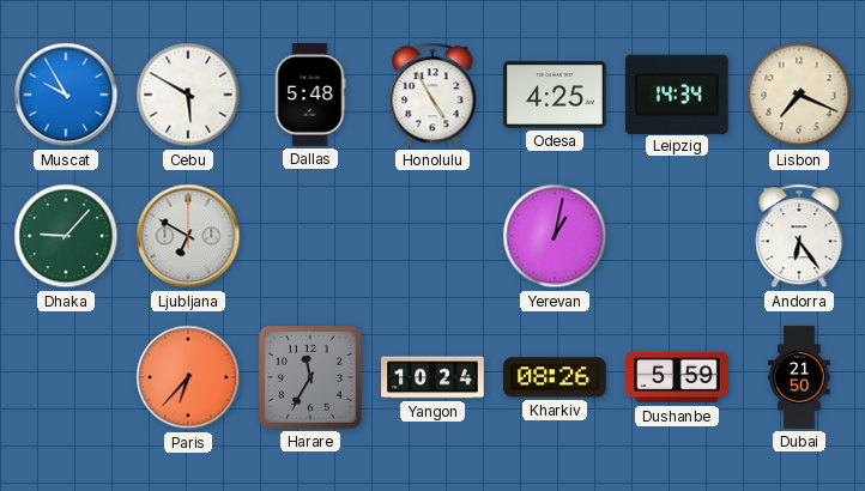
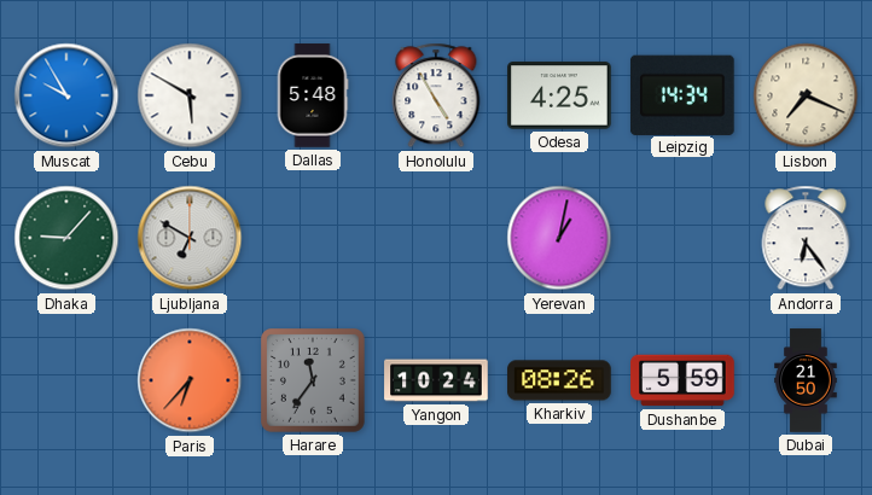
Harare: 11:35 -> 11:36
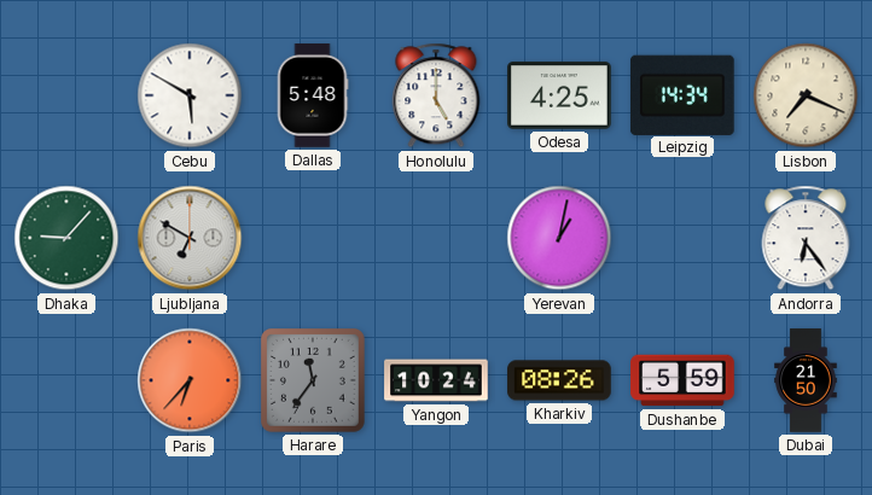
Muscat: 9:55 -> none
Honolulu: 4:55 -> 5:00
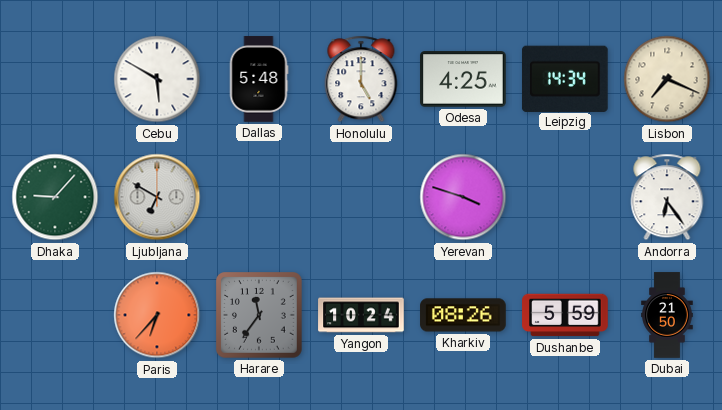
Yerevan: 1:02 -> 3:48
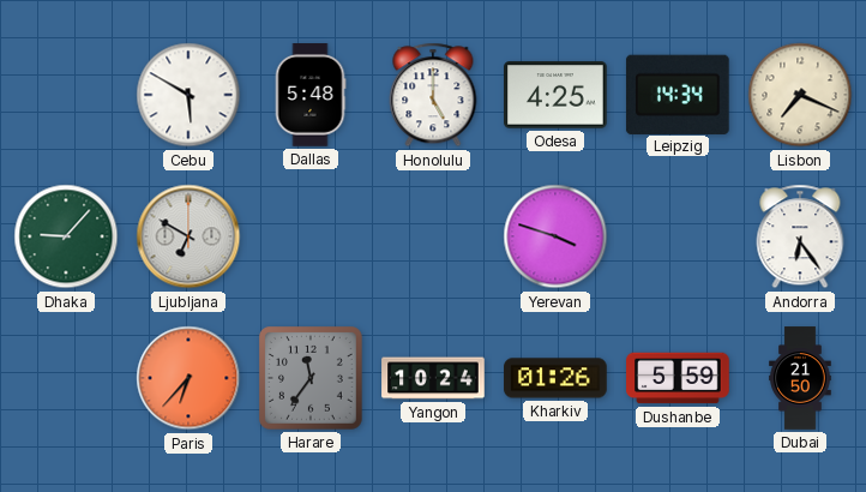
Kharkiv: 08:26 -> 01:26
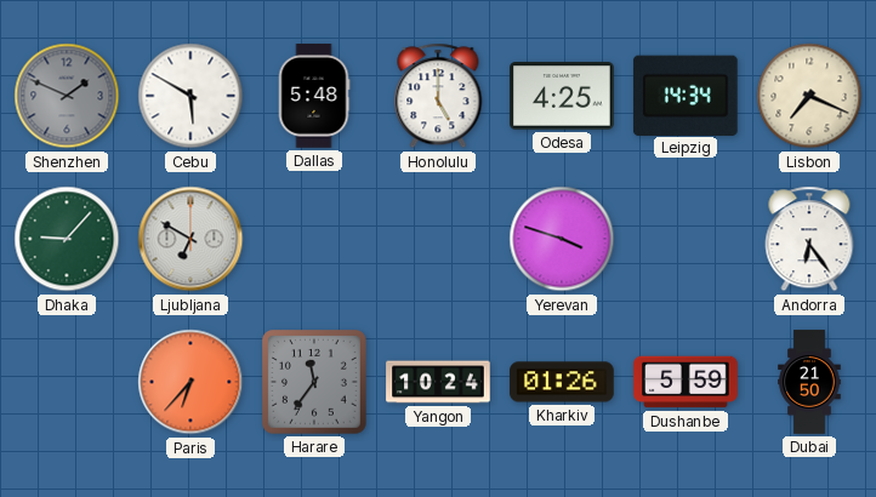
Shenzhen: none -> 1:49
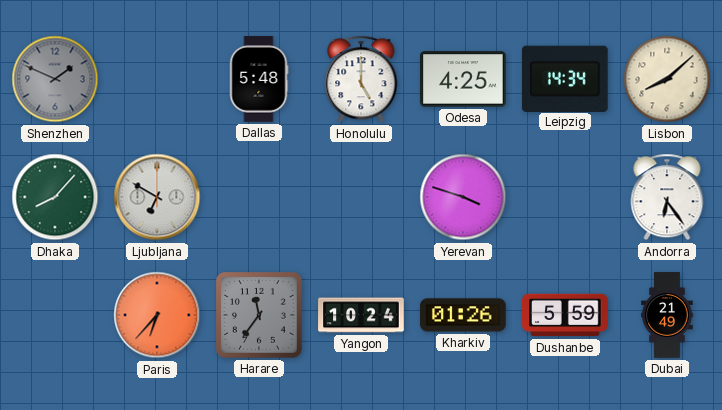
Cebu: 5:50 -> none
Lisbon: 7:19 -> 8:08
Dhaka: 9:07 -> 8:07
Dubai: 21:50 -> 21:49
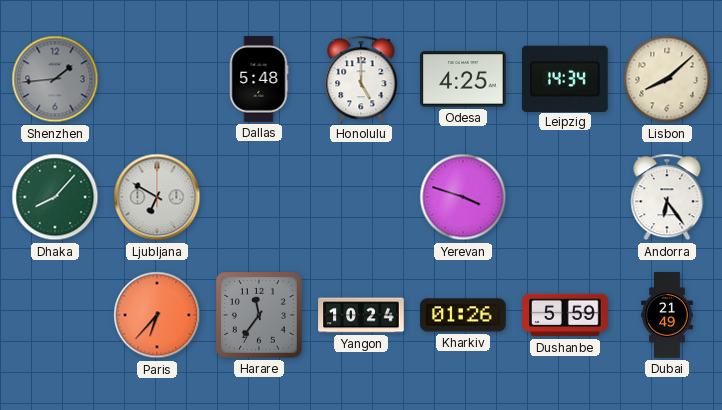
Shenzhen: 1:49 -> 1:44
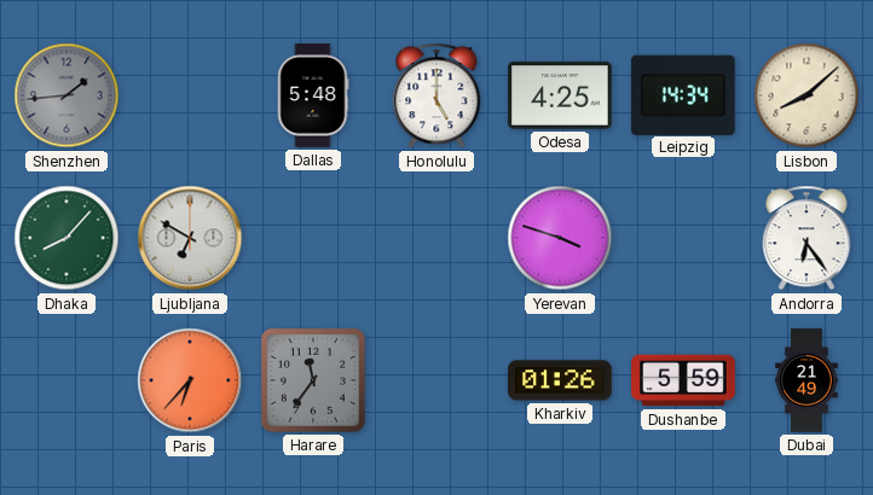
Yangon: 10:24 -> none
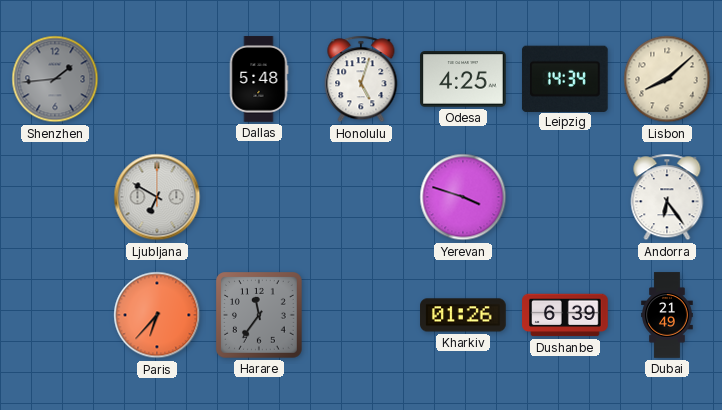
Honolulu: 5:00 -> 5:03
Dhaka: 8:07 -> none
Dushanbe: 5:59 -> 6:39
